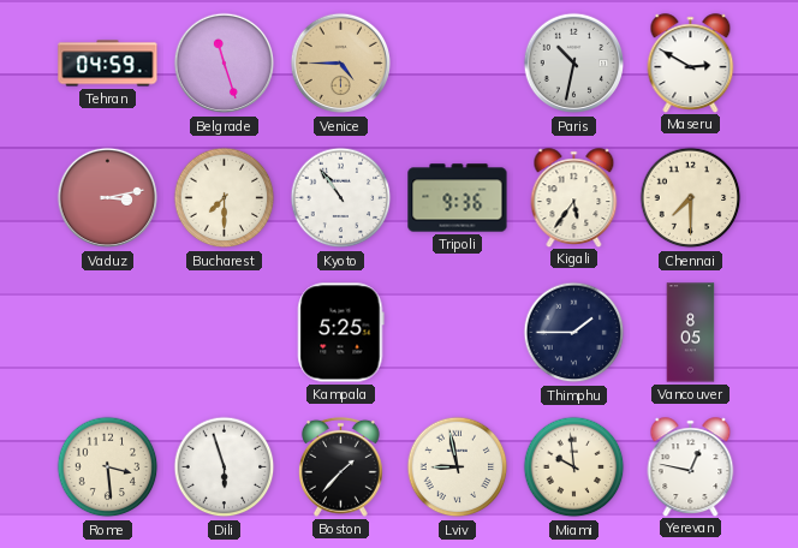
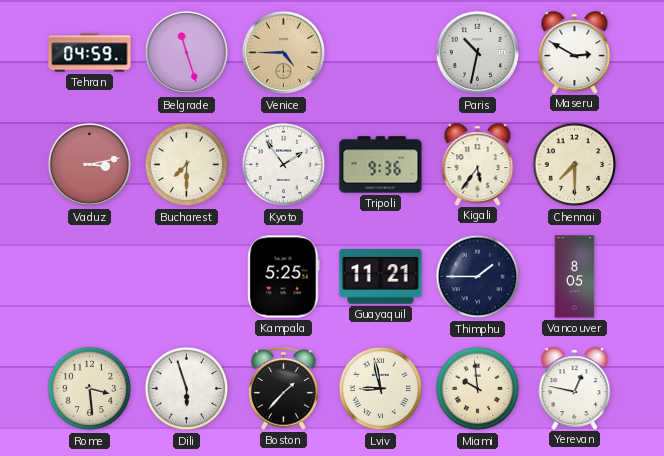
Kyoto: 10:54 -> 1:54
Guayaquil: none -> 11:21
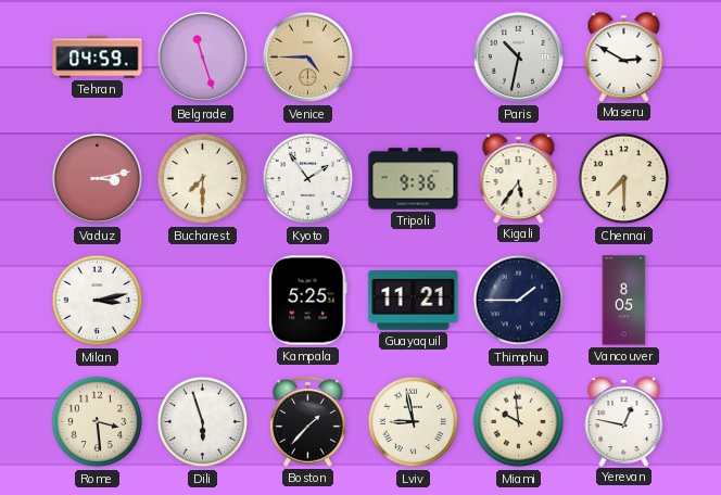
Milan: none -> 3:13
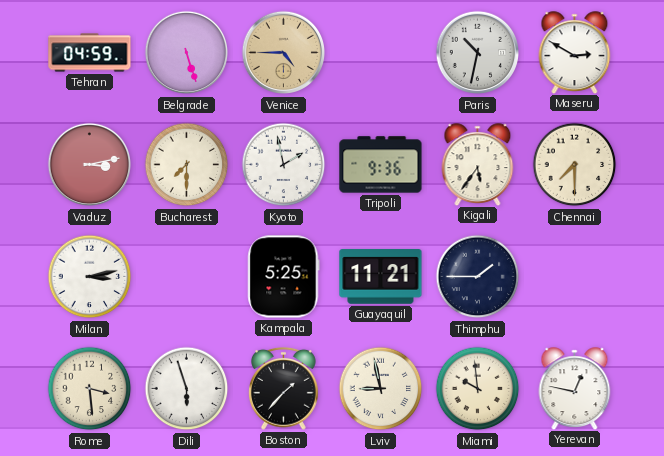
Belgrade: 11:27 -> 5:27
Kyoto: 1:54 -> 1:58
Vancouver: 8:05 -> none
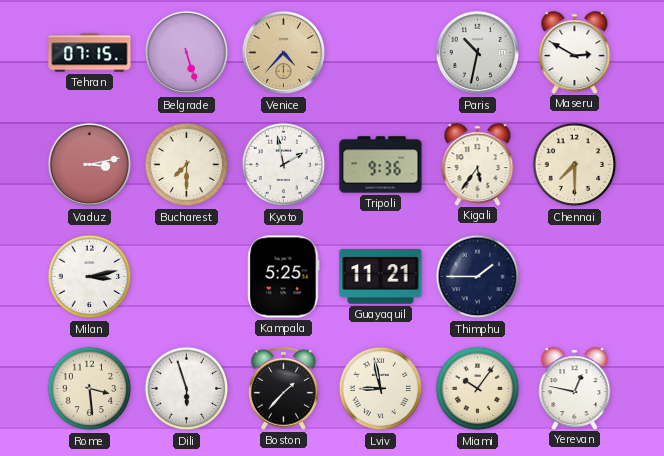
Tehran: 04:59 -> 07:15
Venice: 4:45 -> 4:37
Miami: 9:59 -> 10:06
